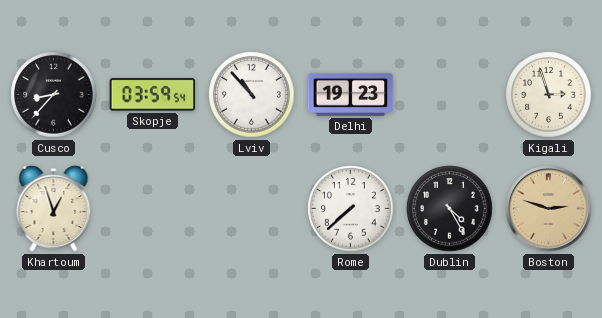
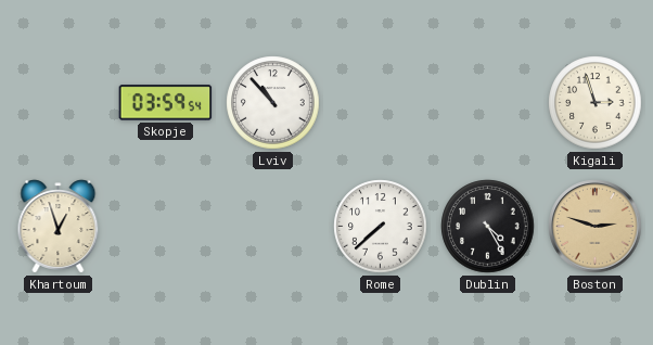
Cusco: 8:37 -> none
Delhi: 19:23 -> none
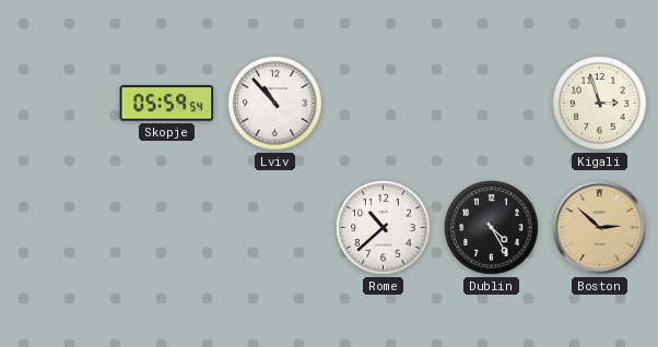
Skopje: 03:59 -> 05:59
Khartoum: 12:57 -> none
Rome: 7:38 -> 10:38
Boston: 2:48 -> 2:52
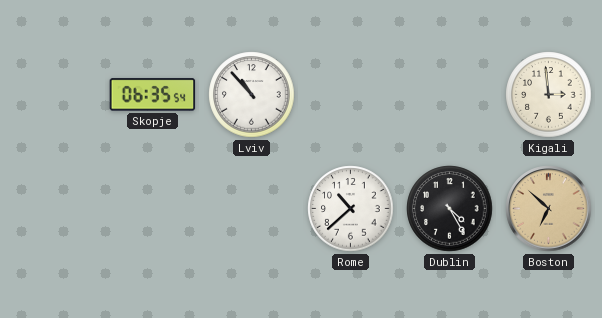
Skopje: 05:59 -> 06:35
Kigali: 2:57 -> 2:59
Boston: 2:52 -> 6:52
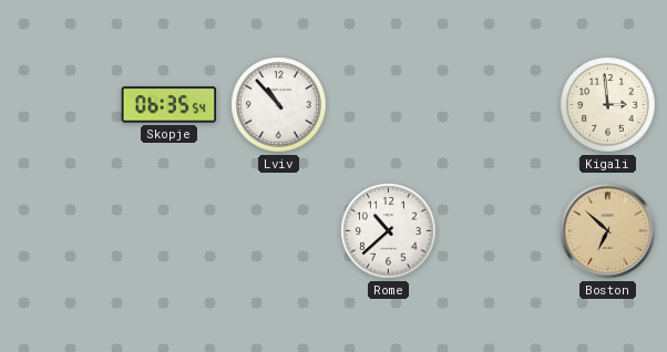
Dublin: 4:25 -> none
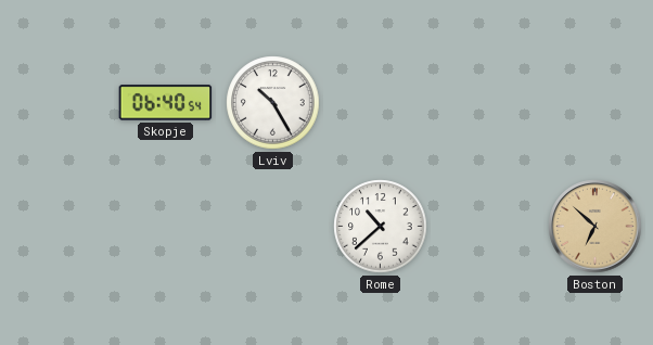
Skopje: 06:35 -> 06:40
Lviv: 10:53 -> 10:25
Kigali: 2:59 -> none
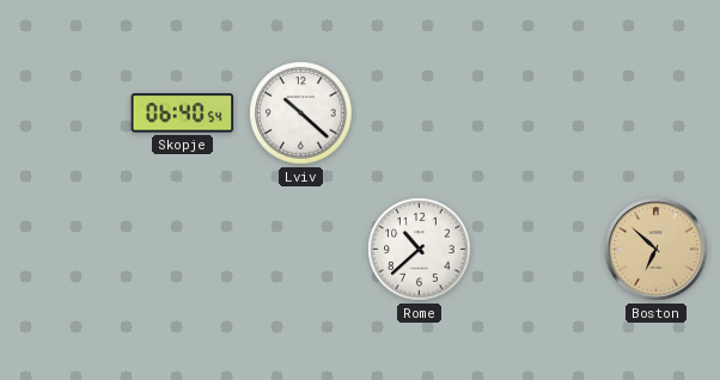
Lviv: 10:25 -> 10:22
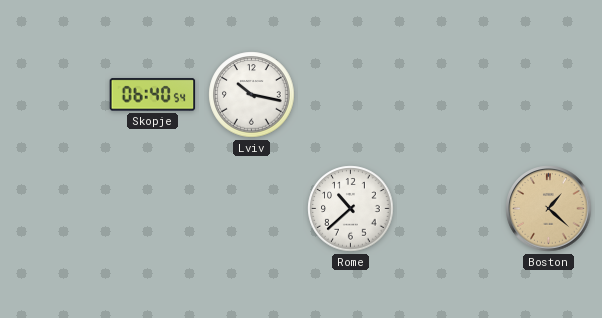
Lviv: 10:22 -> 10:17
Boston: 6:52 -> 1:22
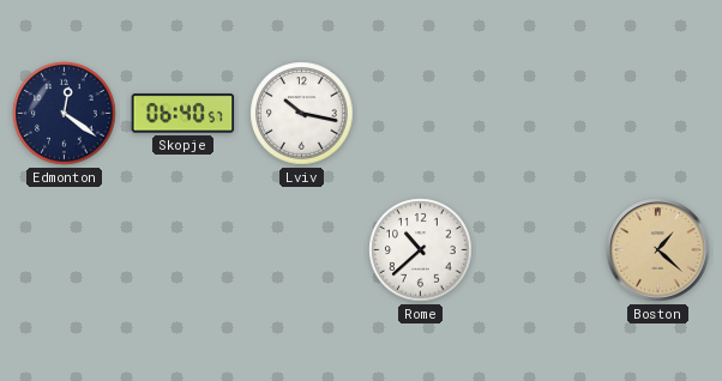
Edmonton: none -> 12:21
Skopje: 06:40:54 -> 06:40:57
